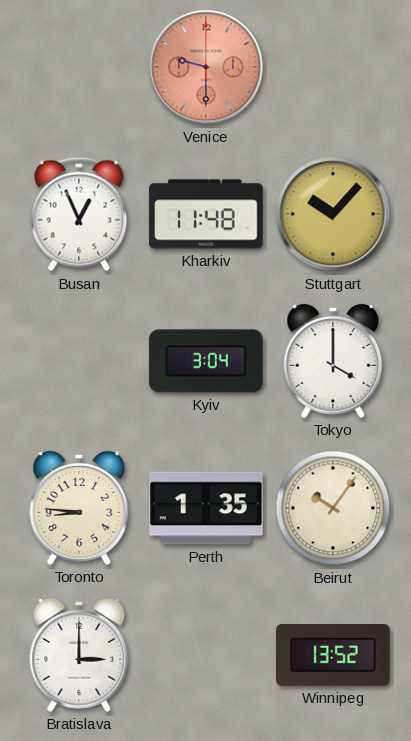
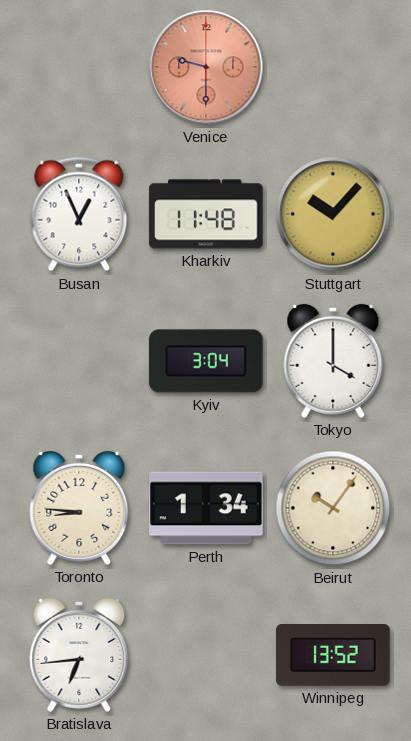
Perth: 1:35 -> 1:34
Bratislava: 3:00 -> 6:44
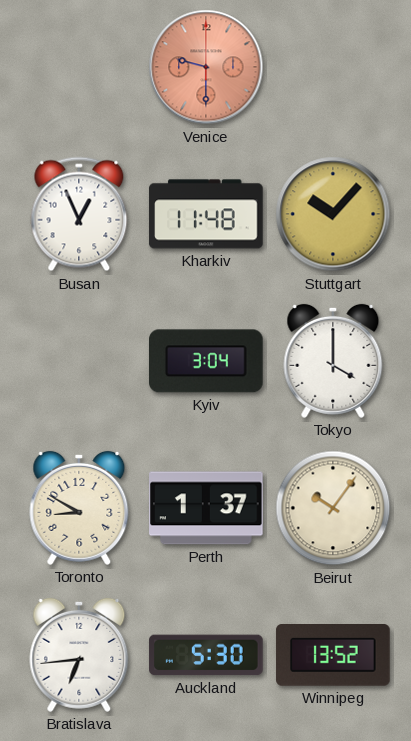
Toronto: 8:46 -> 8:50
Perth: 1:34 -> 1:37
Auckland: none -> 5:30
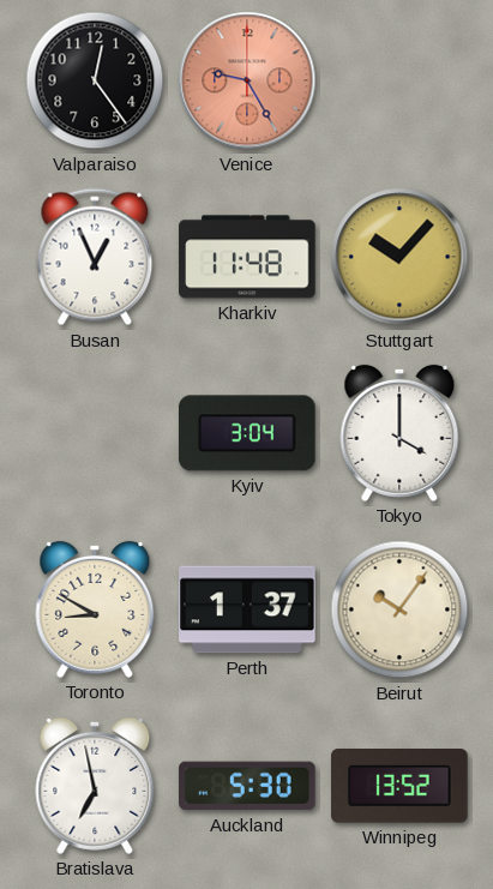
Valparaiso: none -> 12:24
Venice: 9:30 -> 9:25
Bratislava: 6:44 -> 6:58
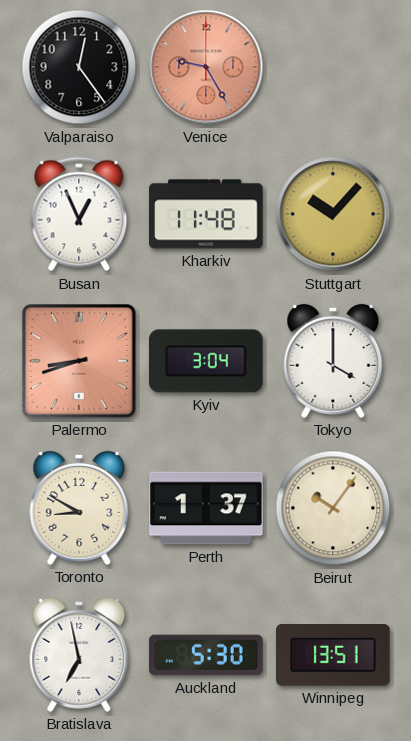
Palermo: none -> 8:42
Winnipeg: 13:52 -> 13:51
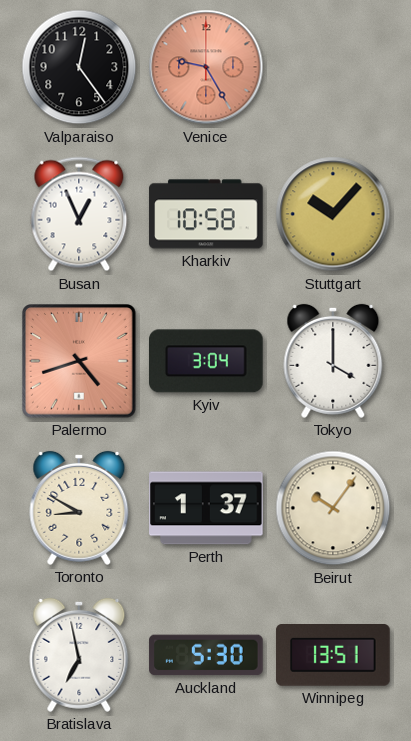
Kharkiv: 11:48 -> 10:58
Palermo: 8:42 -> 4:42
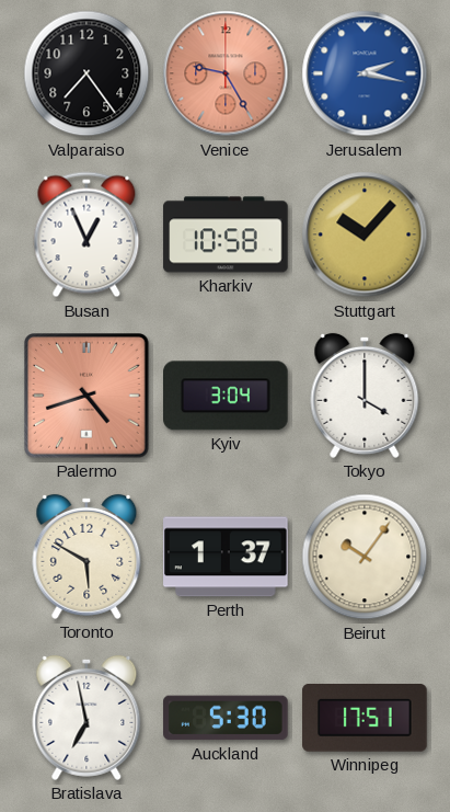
Valparaiso: 12:24 -> 7:24
Jerusalem: none -> 2:17
Toronto: 8:50 -> 5:50
Winnipeg: 13:51 -> 17:51
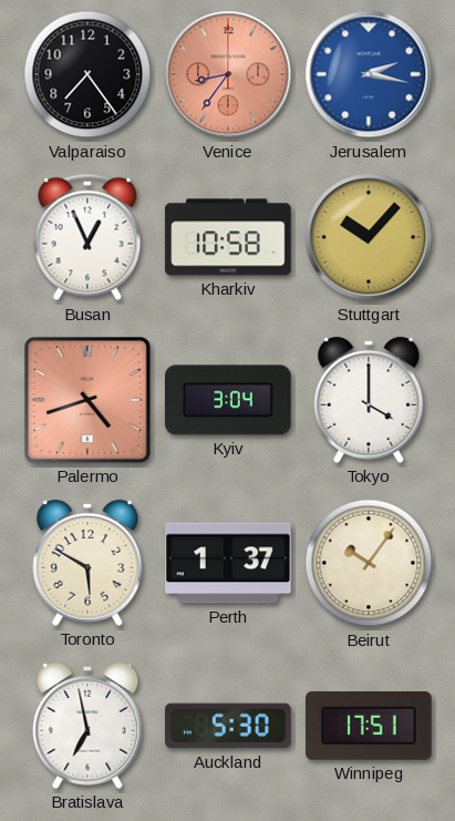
Venice: 9:25 -> 8:36
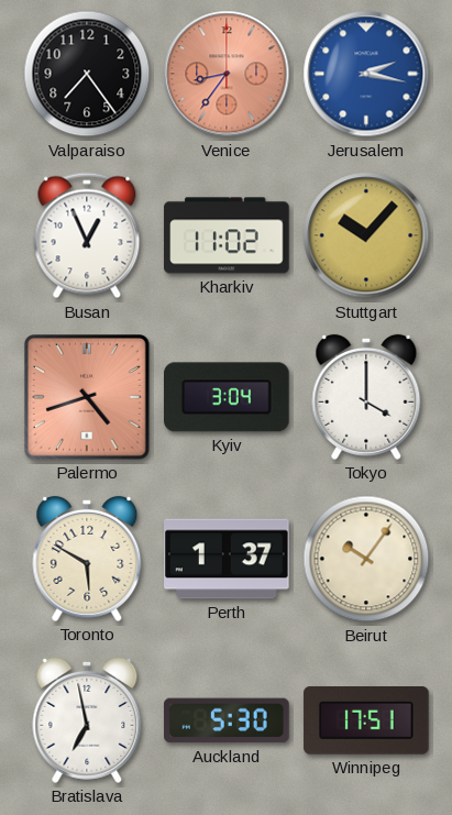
Kharkiv: 10:58 -> 11:02
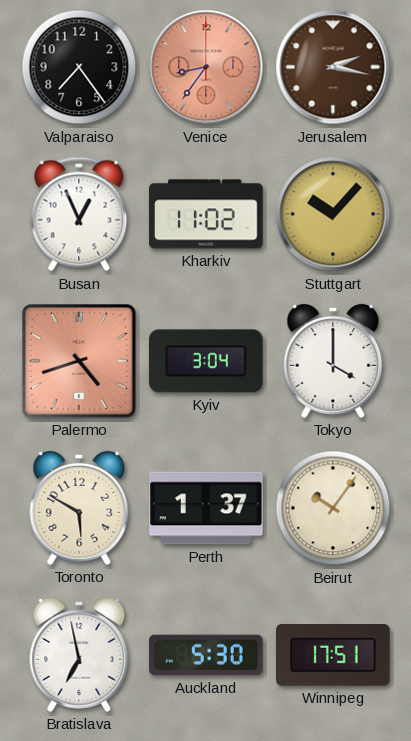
Jerusalem dial: blue -> brown
